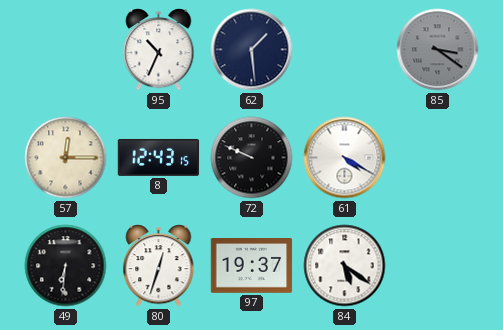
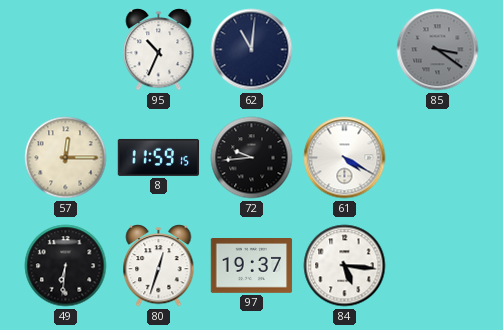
62: 1:29 -> 11:01
8: 12:43 -> 11:59
72: 9:49 -> 9:44
84: 5:21 -> 5:16
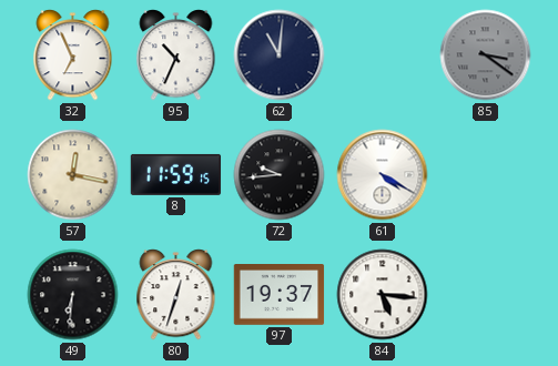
32: none -> 6:56
57: 12:15 -> 12:17
